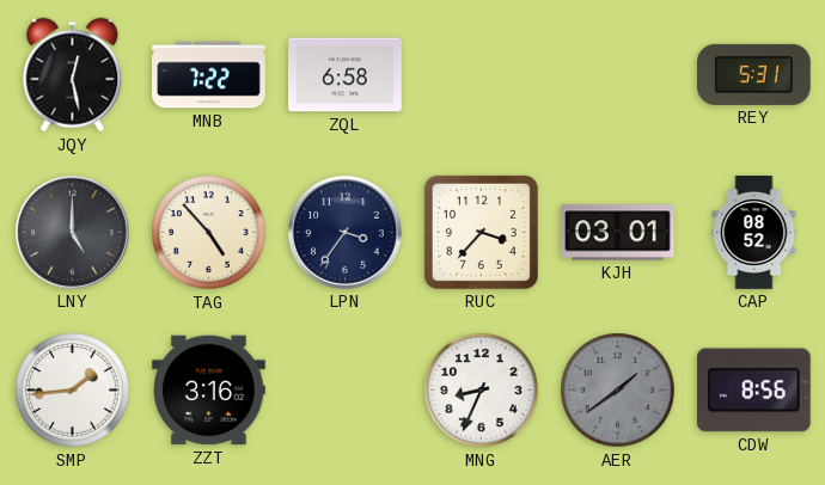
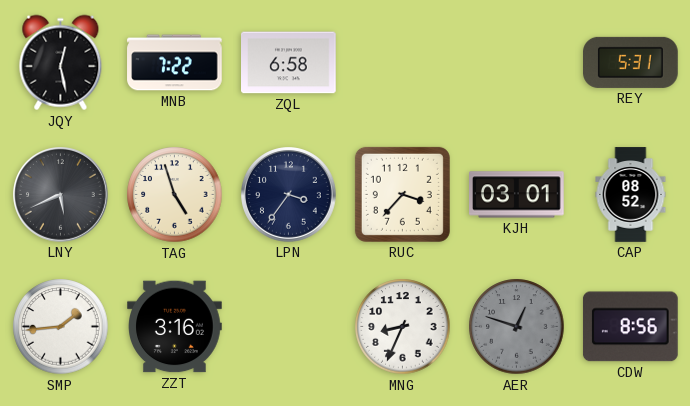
LNY: 5:00 -> 5:41
TAG: 4:53 -> 4:57
AER: 1:39 -> 12:48
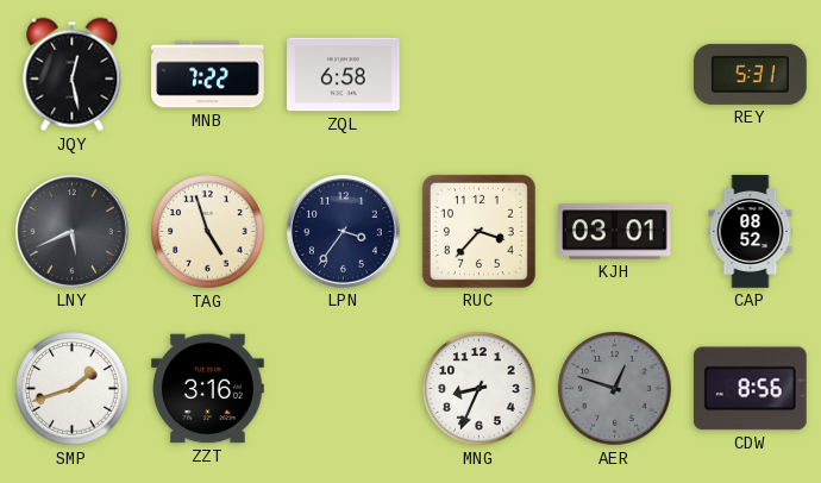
SMP: 1:44 -> 1:42
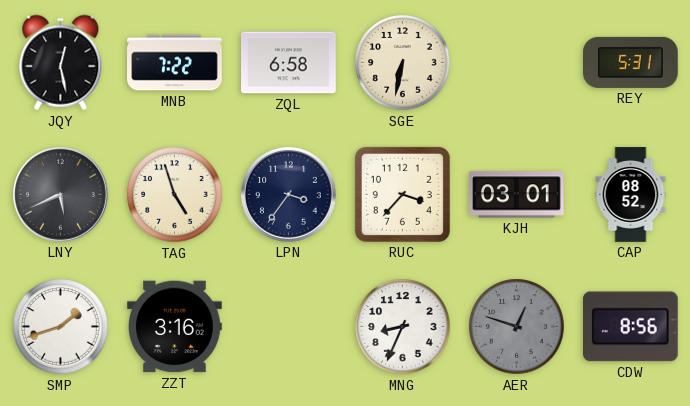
SGE: none -> 6:32
